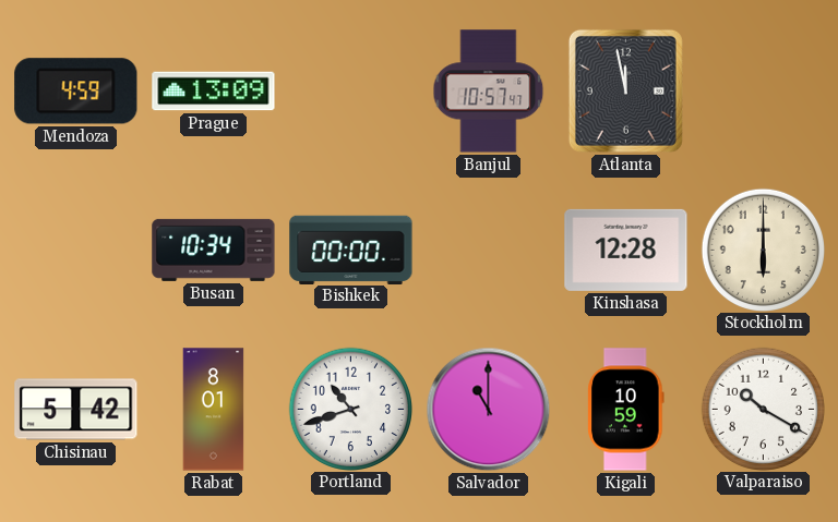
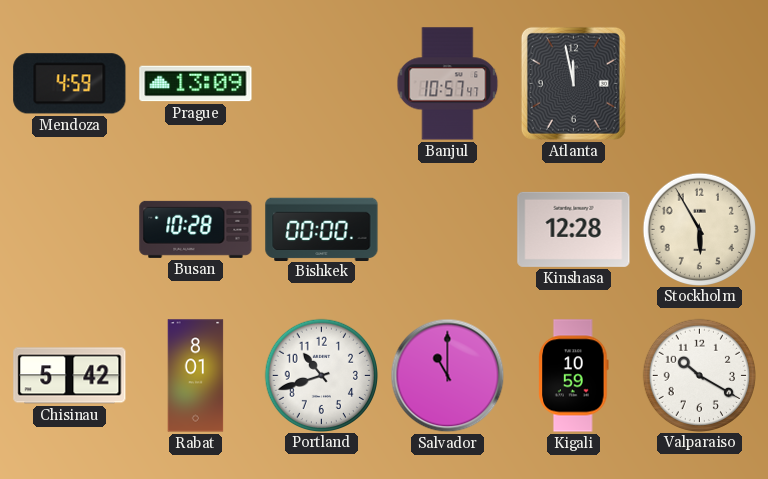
Busan: 10:34 -> 10:28
Stockholm: 6:00 -> 5:55
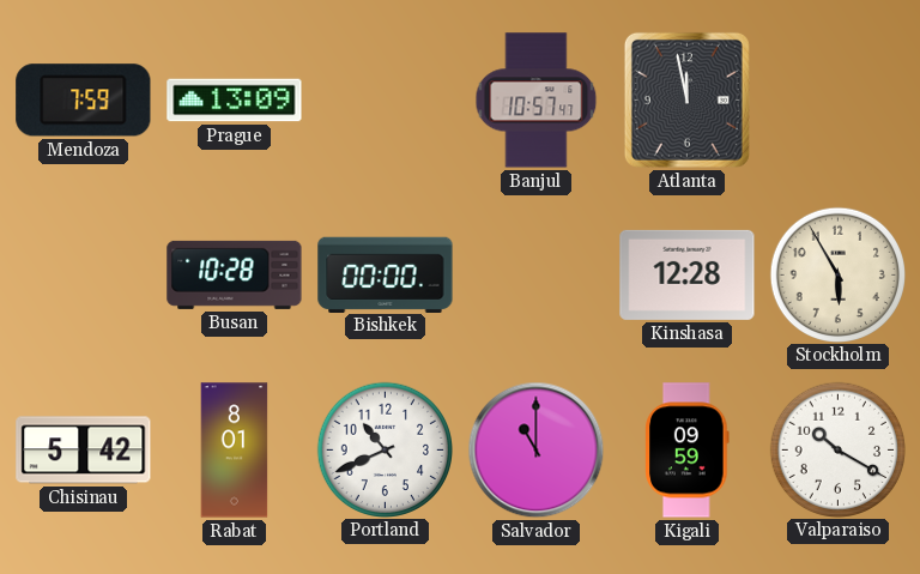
Mendoza: 4:59 -> 7:59
Portland: 10:42 -> 10:41
Kigali: 10:59 -> 09:59
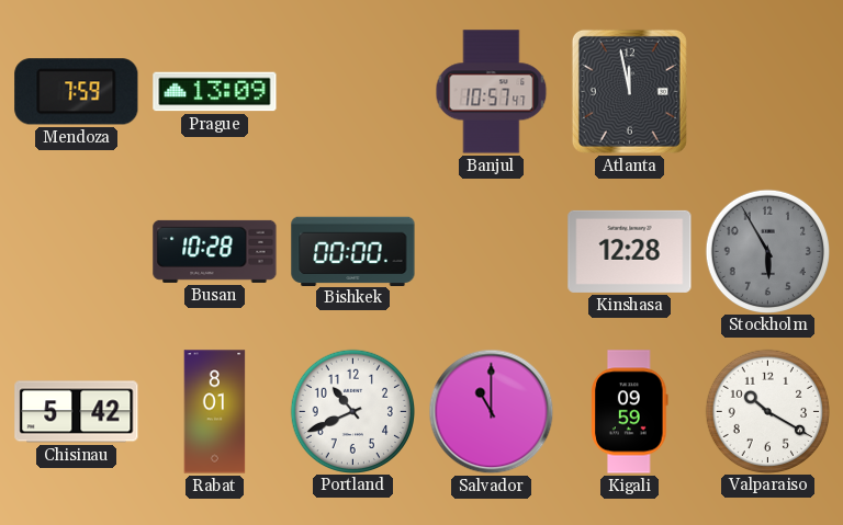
Stockholm dial: cream -> grey
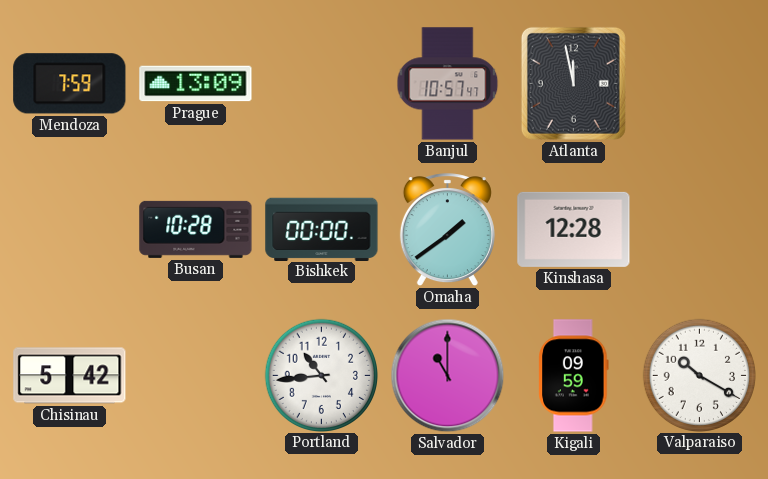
Omaha: none -> 1:39
Stockholm: 5:55 -> none
Rabat: 8:01 -> none
Portland: 10:41 -> 10:44
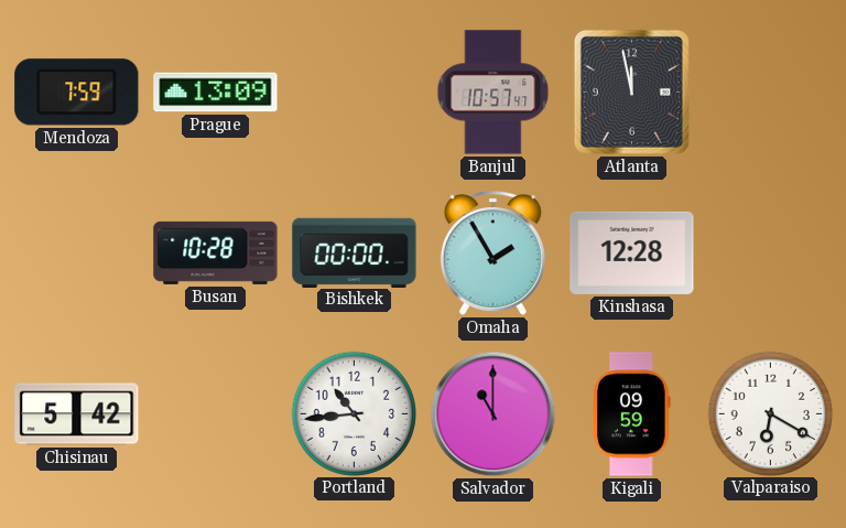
Omaha: 1:39 -> 1:55
Valparaiso: 10:20 -> 6:20
